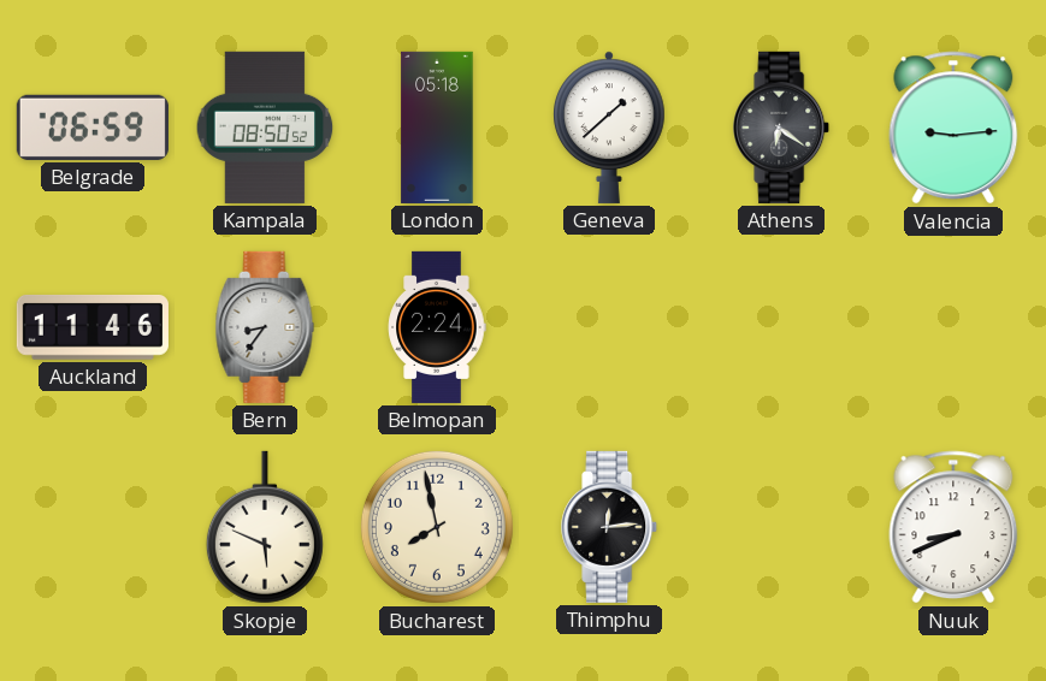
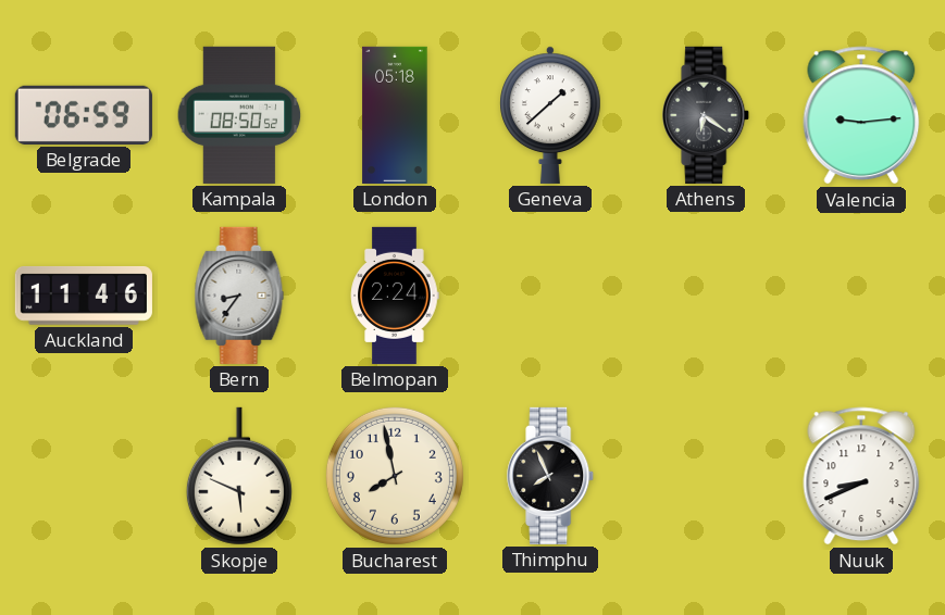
Thimphu: 12:14 -> 7:56
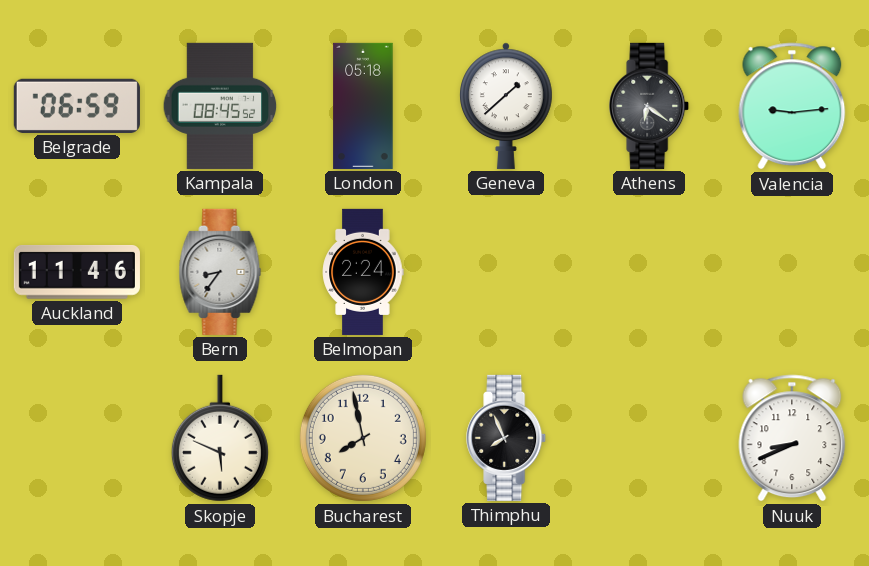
Kampala: 08:50 -> 08:45
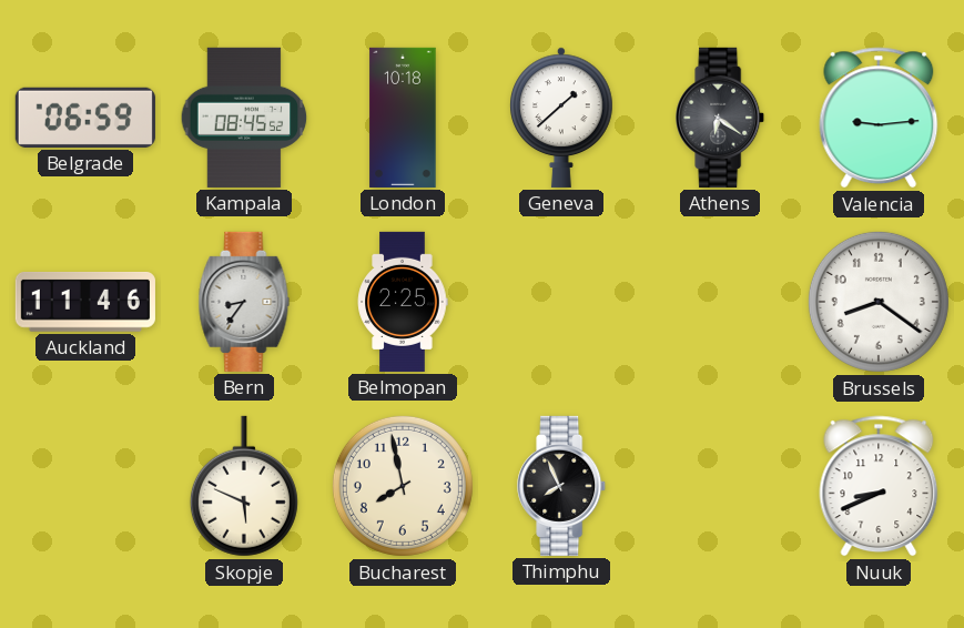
London: 05:18 -> 10:18
Belmopan: 2:24 -> 2:25
Brussels: none -> 8:21
